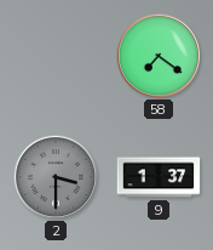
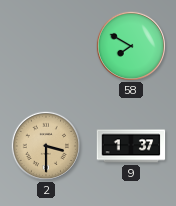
58: 7:21 -> 7:50
2 dial: grey -> champagne
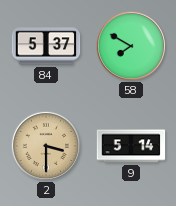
84: none -> 5:37
9: 1:37 -> 5:14
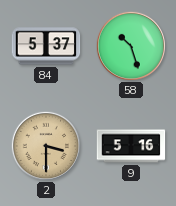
58: 7:50 -> 10:27
9: 5:14 -> 5:16
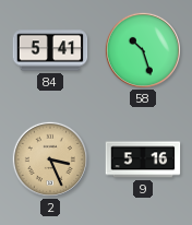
84: 5:37 -> 5:41
2: 3:30 -> 3:26
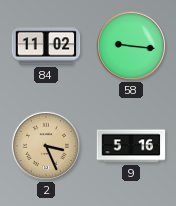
84: 5:41 -> 11:02
58: 10:27 -> 9:16
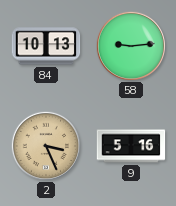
84: 11:02 -> 10:13
58: 9:16 -> 9:14
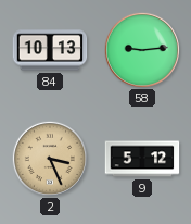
9: 5:16 -> 5:12
